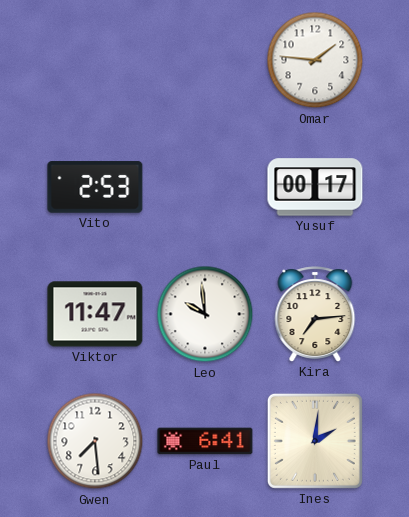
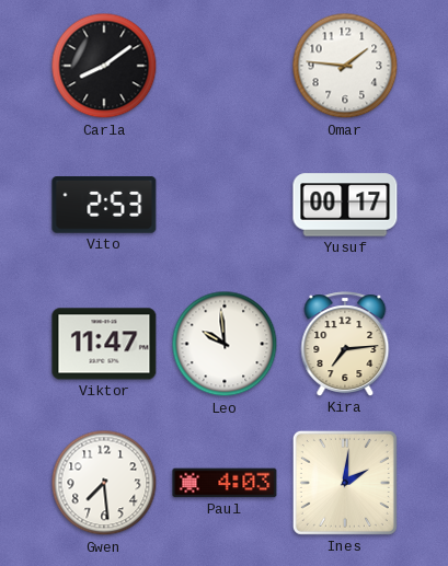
Carla: none -> 8:09
Paul: 6:41 -> 4:03
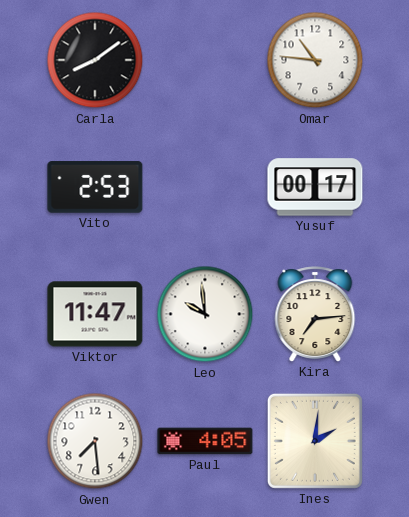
Omar: 1:46 -> 10:46
Paul: 4:03 -> 4:05
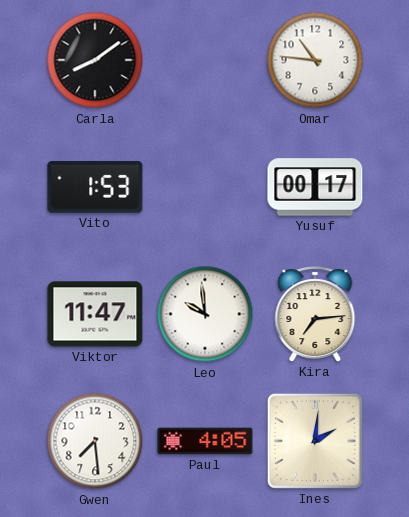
Vito: 2:53 -> 1:53
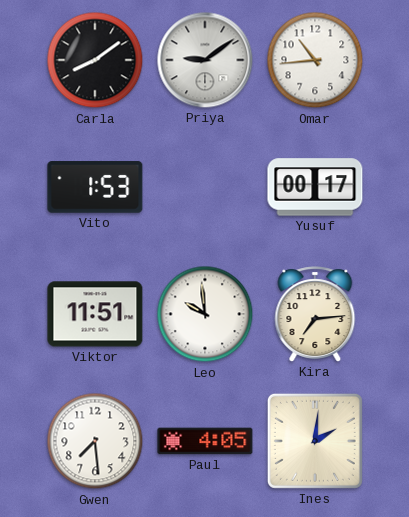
Priya: none -> 9:09
Omar: 10:46 -> 10:44
Viktor: 11:47 -> 11:51
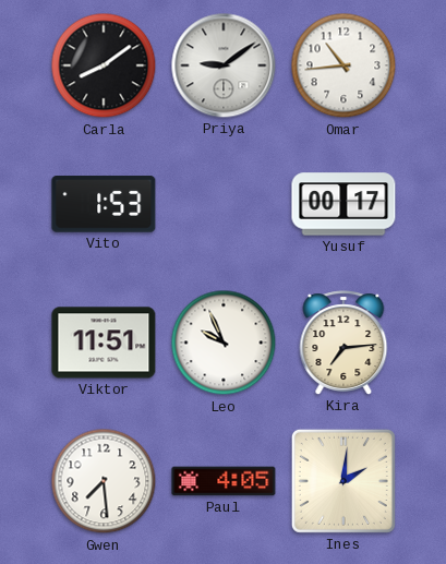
Leo: 9:59 -> 9:56
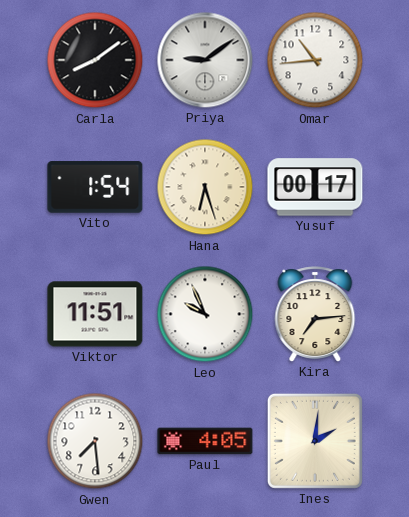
Vito: 1:53 -> 1:54
Hana: none -> 6:27
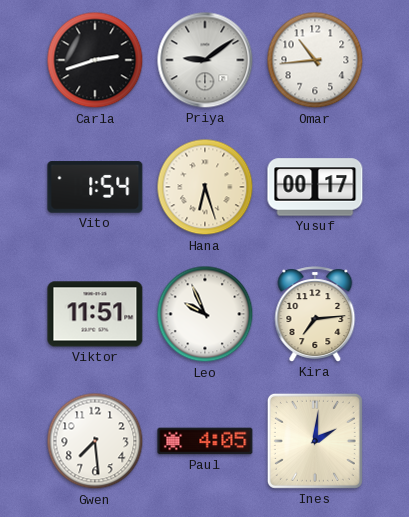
Carla: 8:09 -> 2:42
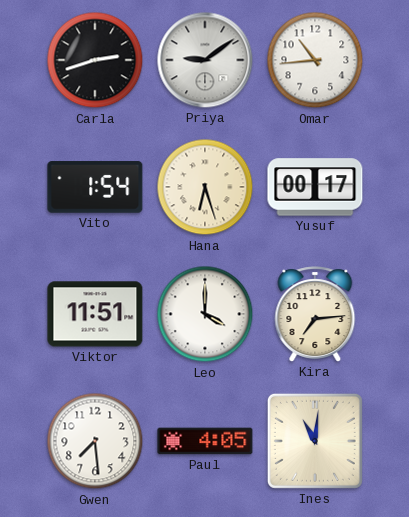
Leo: 9:56 -> 4:00
Ines: 2:01 -> 11:01
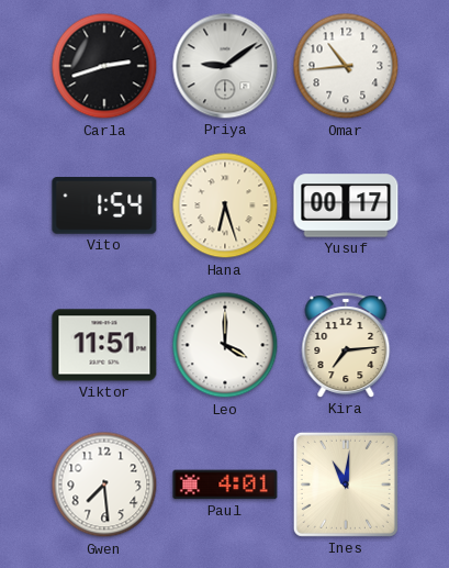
Paul: 4:05 -> 4:01
